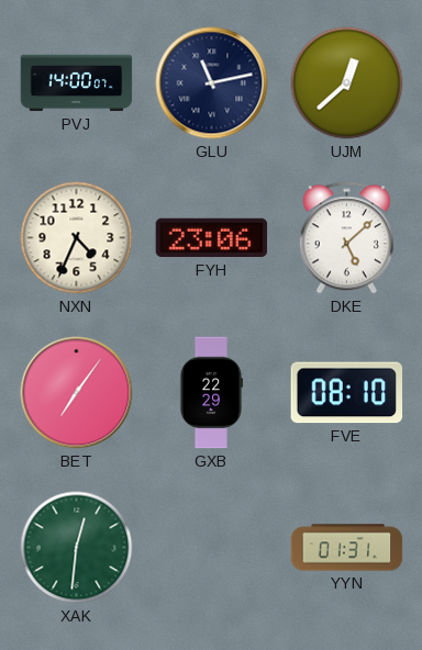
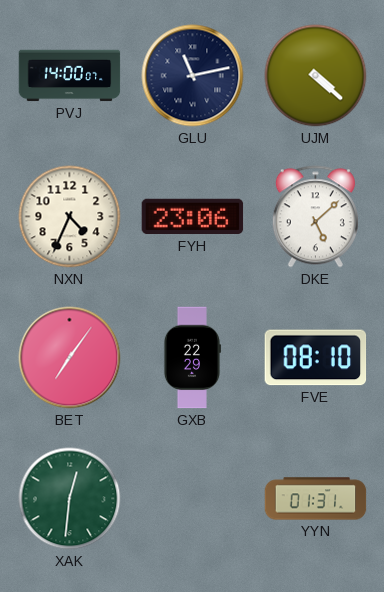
UJM: 12:38 -> 4:22
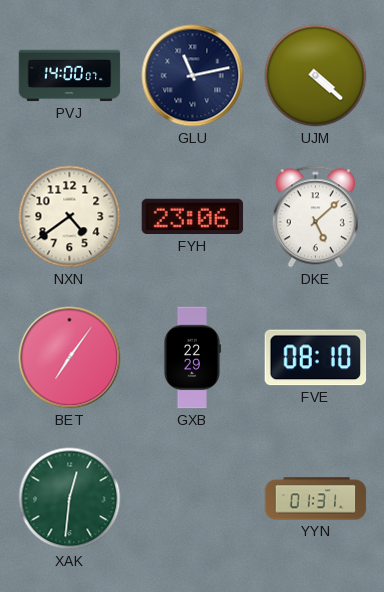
NXN: 4:34 -> 4:39
